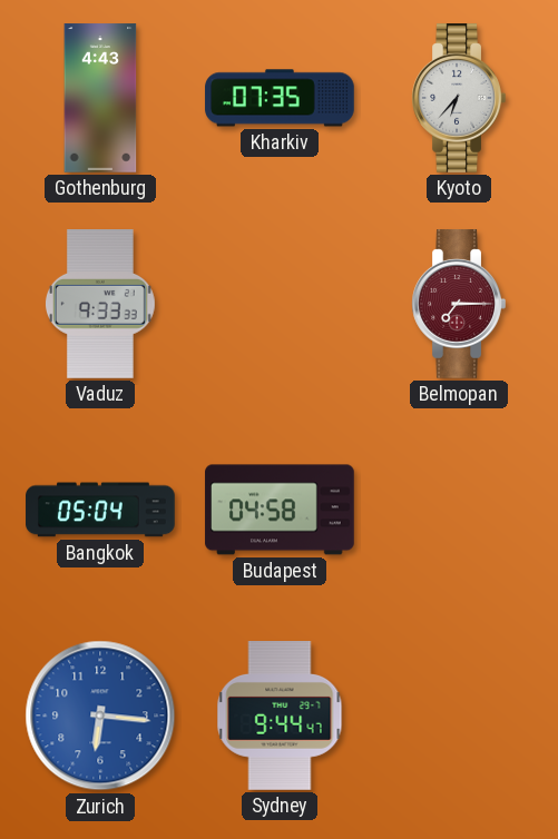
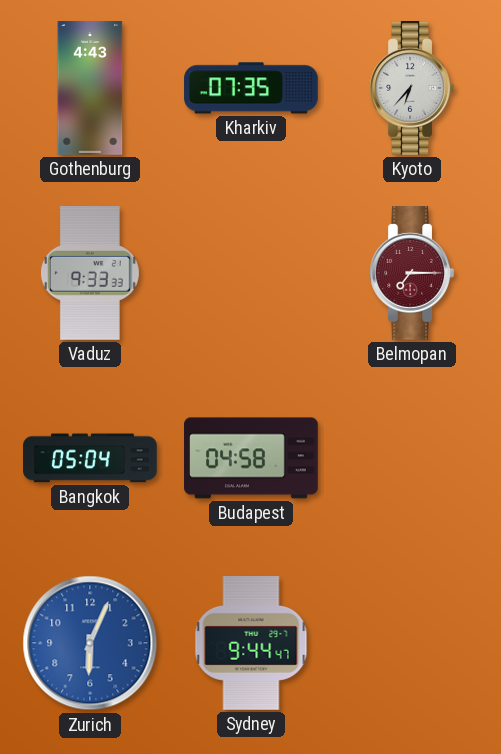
Zurich: 6:16 -> 6:04
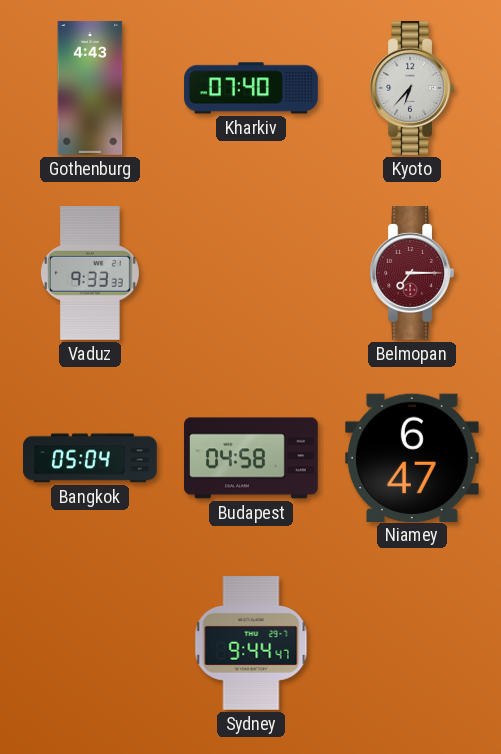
Kharkiv: 07:35 -> 07:40
Niamey: none -> 6:47
Zurich: 6:04 -> none
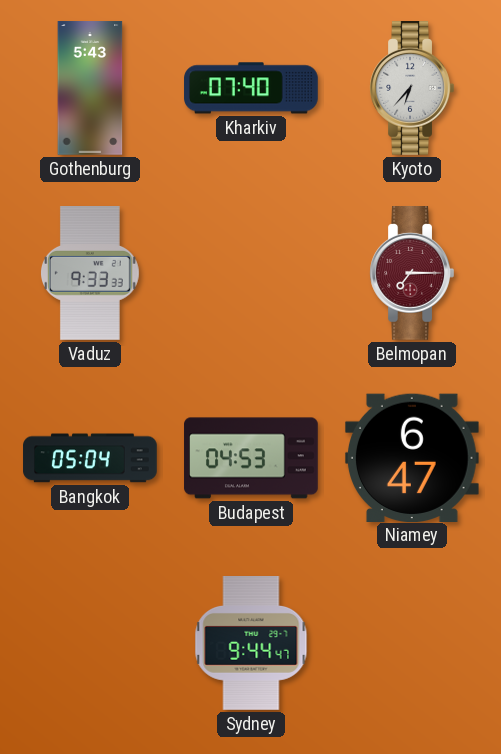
Gothenburg: 4:43 -> 5:43
Budapest: 04:58 -> 04:53
